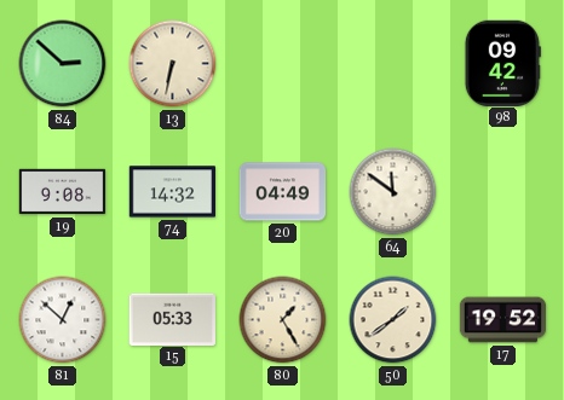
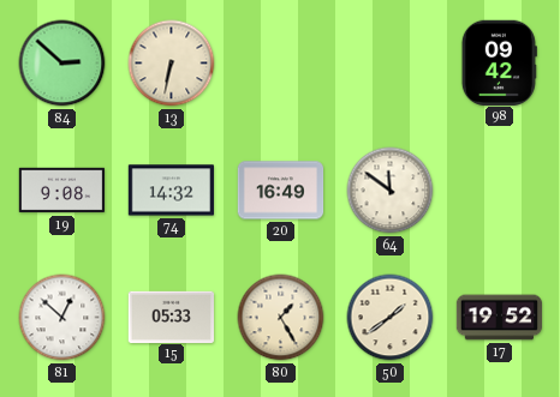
20: 04:49 -> 16:49
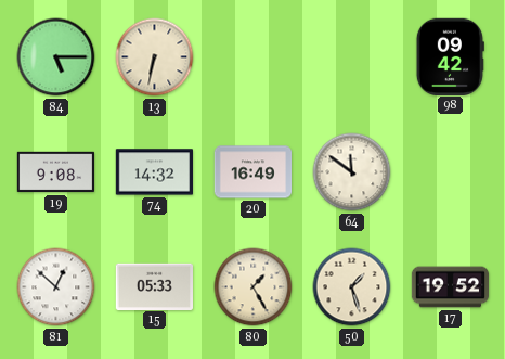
84: 2:52 -> 5:15
50: 1:39 -> 1:27
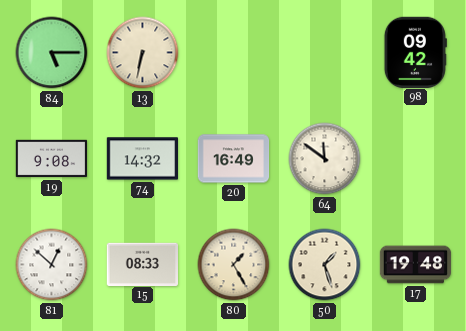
15: 05:33 -> 08:33
17: 19:52 -> 19:48
